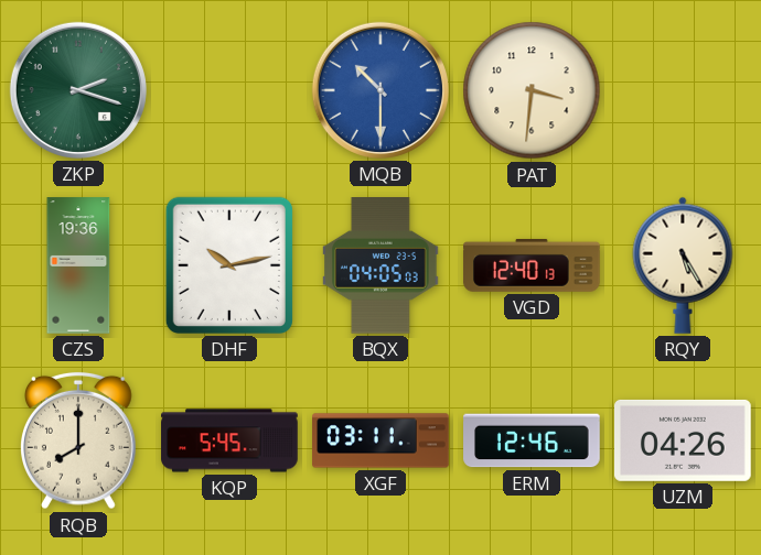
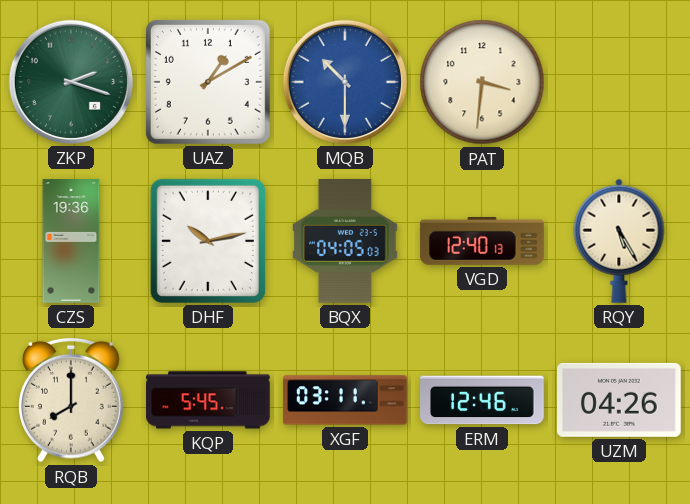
UAZ: none -> 1:10
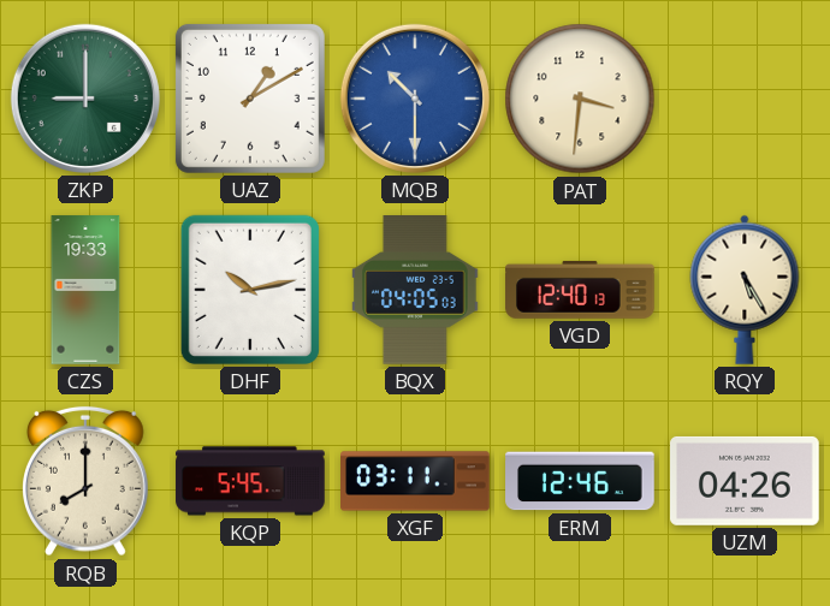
ZKP: 2:18 -> 9:00
CZS: 19:36 -> 19:33
